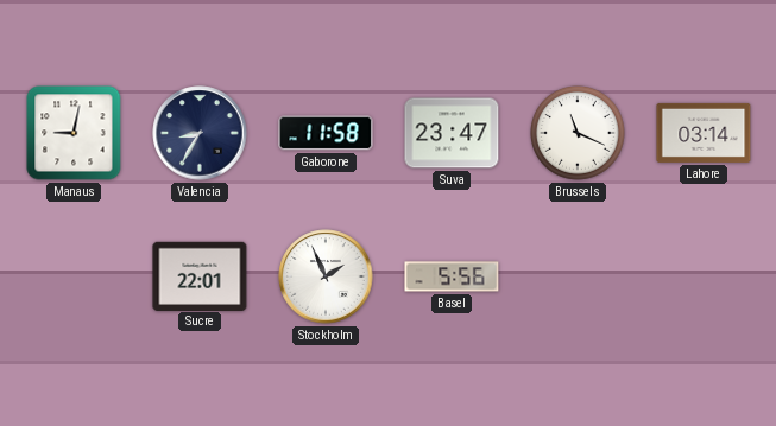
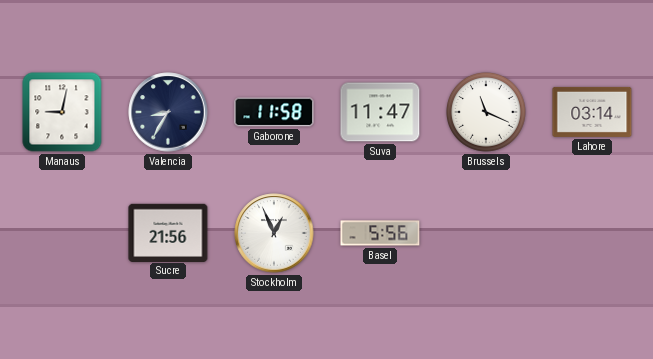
Suva: 23:47 -> 11:47
Sucre: 22:01 -> 21:56
Stockholm: 1:56 -> 12:56
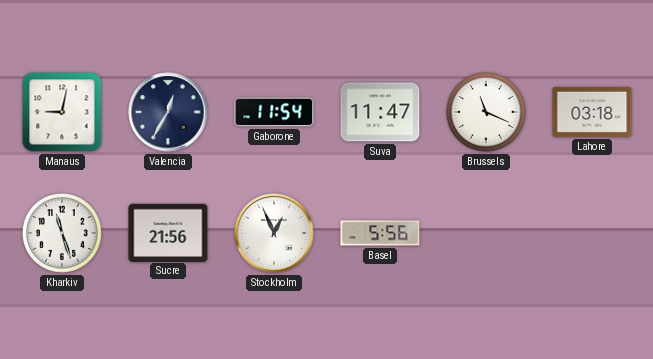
Valencia: 8:35 -> 12:35
Gaborone: 11:58 -> 11:54
Lahore: 03:14 -> 03:18
Kharkiv: none -> 11:27
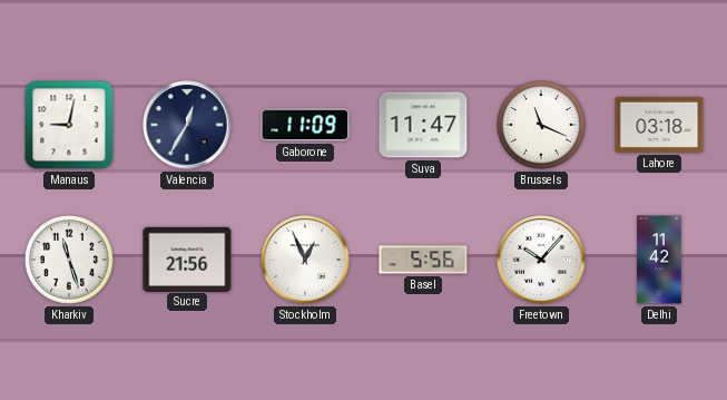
Gaborone: 11:54 -> 11:09
Freetown: none -> 10:07
Delhi: none -> 11:42
